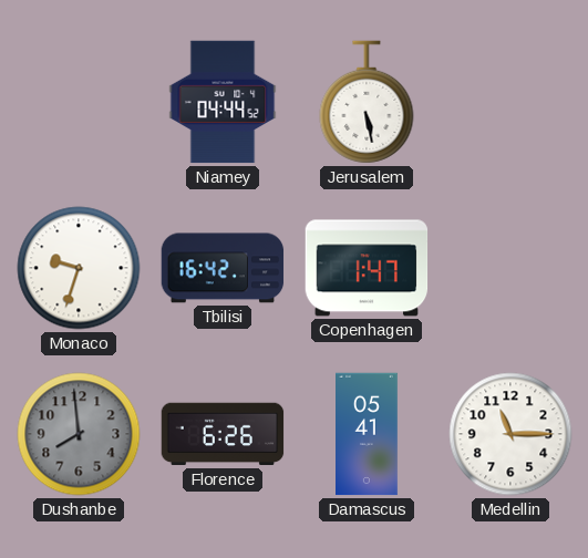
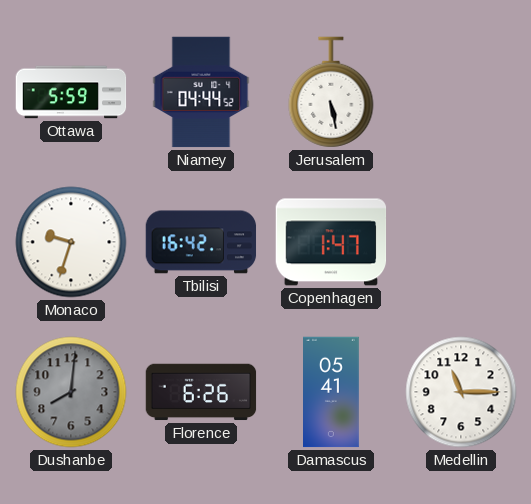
Ottawa: none -> 5:59
Dushanbe: 7:59 -> 8:01
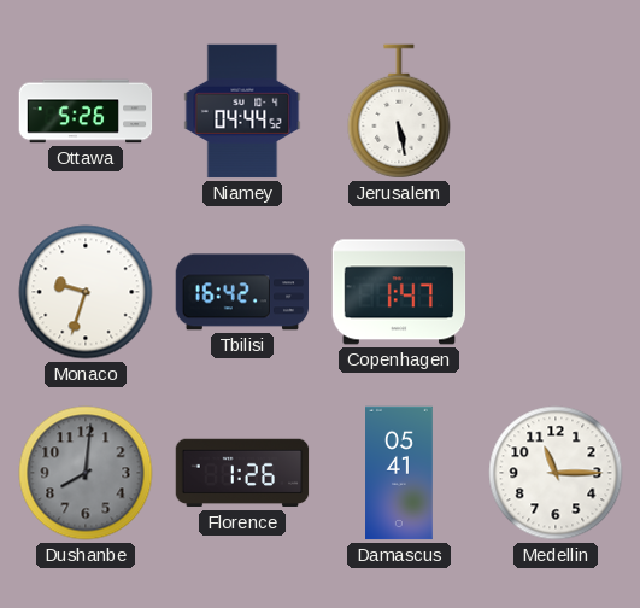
Ottawa: 5:59 -> 5:26
Florence: 6:26 -> 1:26
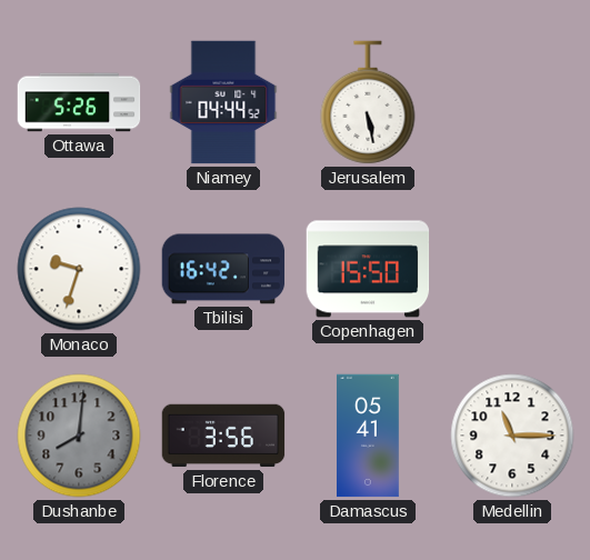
Copenhagen: 1:47 -> 15:50
Florence: 1:26 -> 3:56
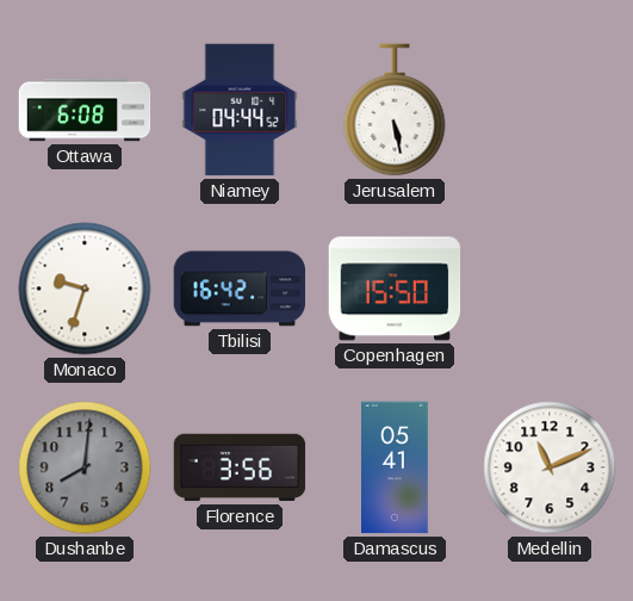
Ottawa: 5:26 -> 6:08
Medellin: 11:15 -> 11:11
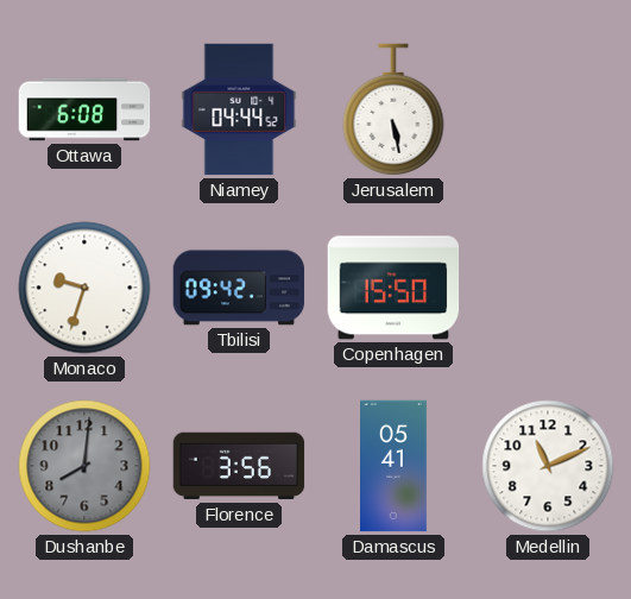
Tbilisi: 16:42 -> 09:42
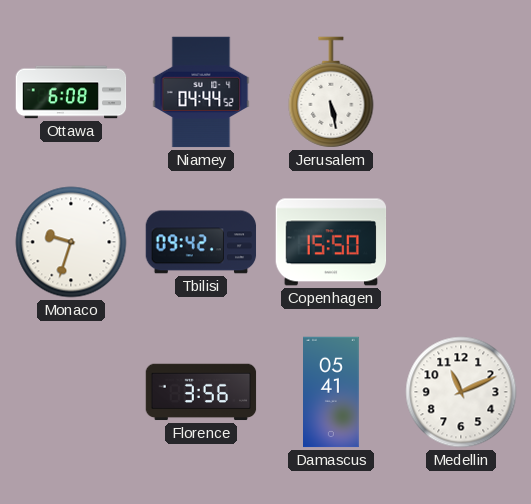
Dushanbe: 8:01 -> none
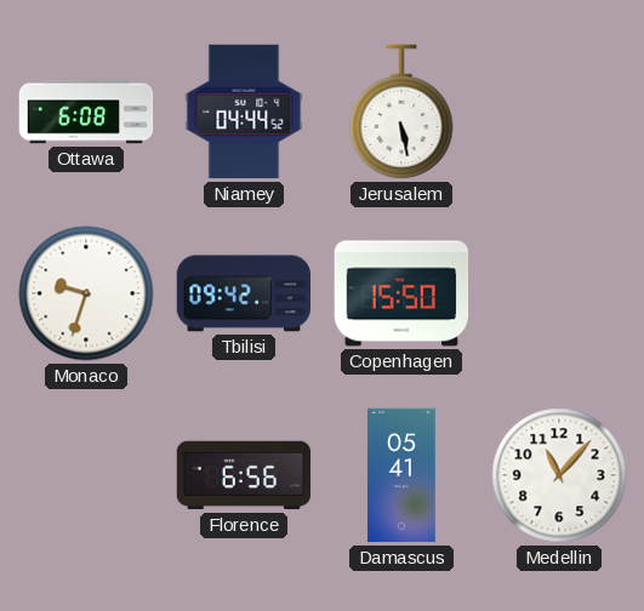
Florence: 3:56 -> 6:56
Medellin: 11:11 -> 11:07
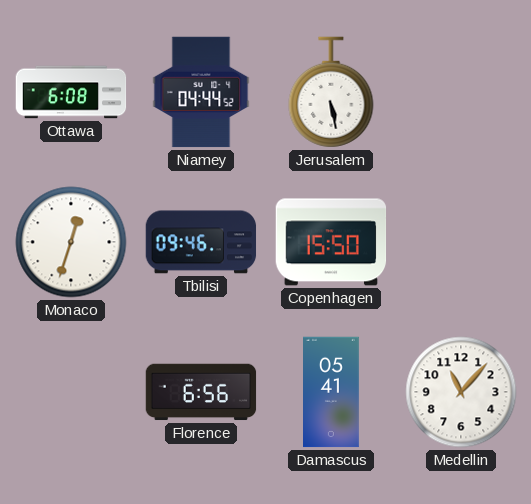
Monaco: 9:33 -> 12:33
Tbilisi: 09:42 -> 09:46
